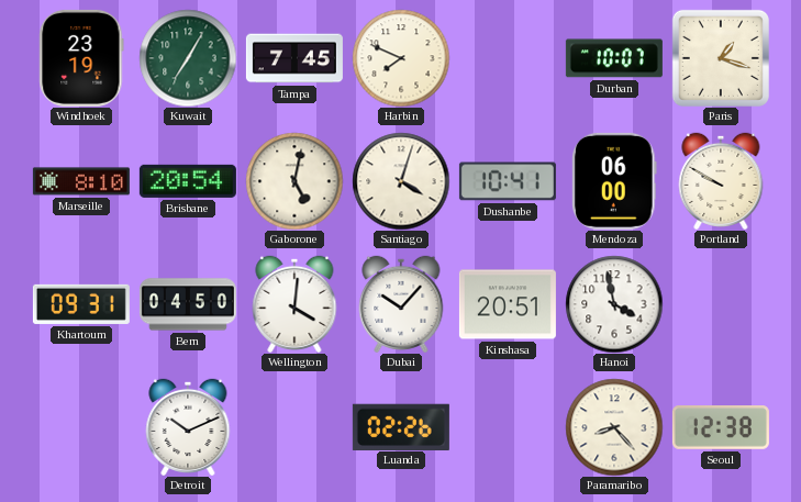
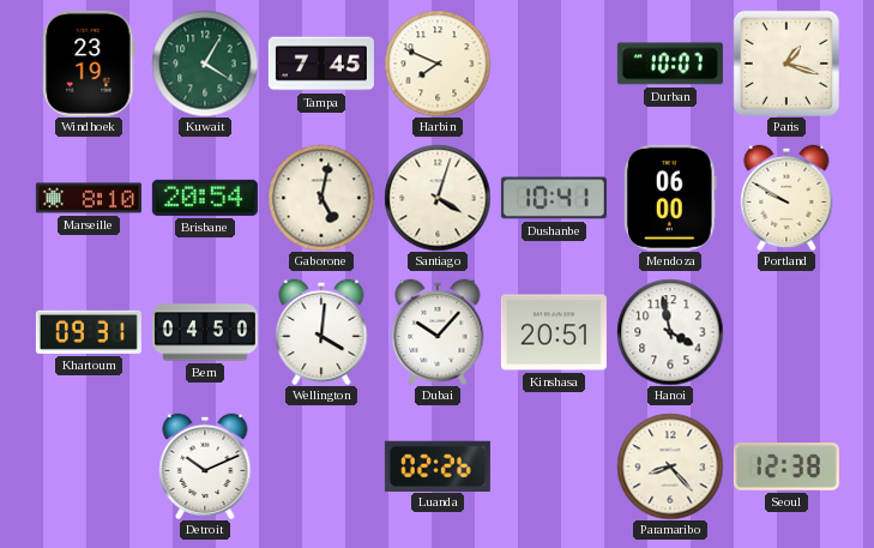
Kuwait: 7:05 -> 4:05
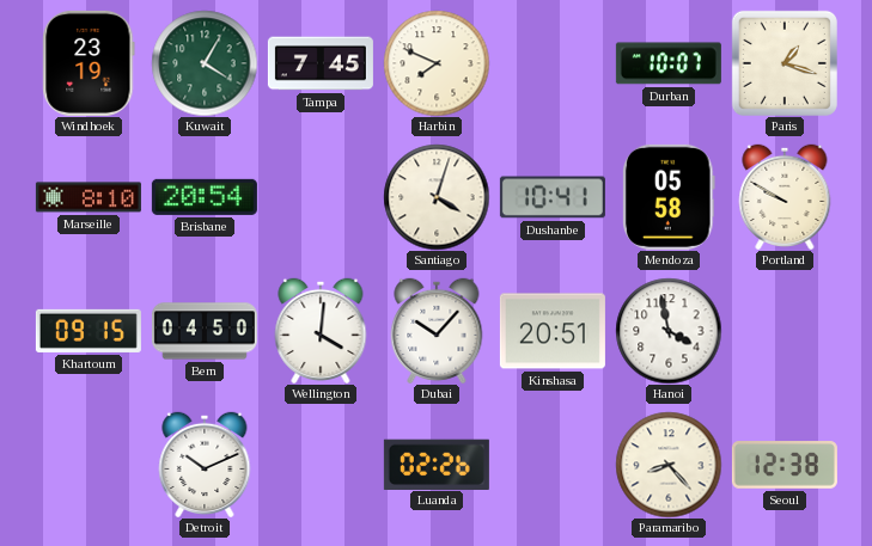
Gaborone: 5:02 -> none
Mendoza: 06:00 -> 05:58
Khartoum: 09:31 -> 09:15
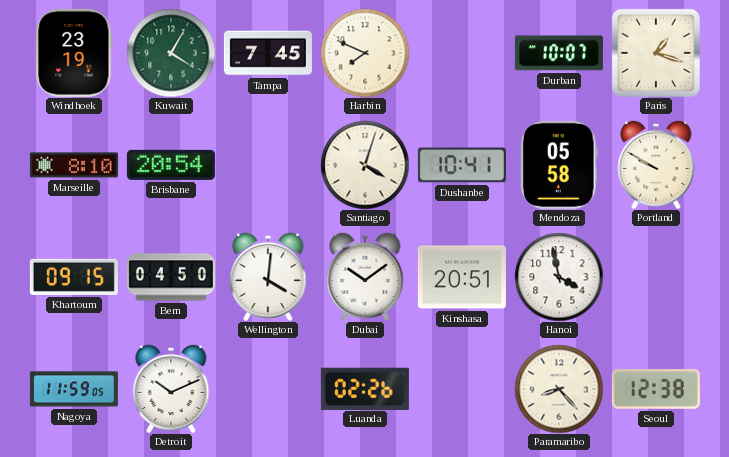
Dubai: 10:07 -> 10:09
Nagoya: none -> 11:59
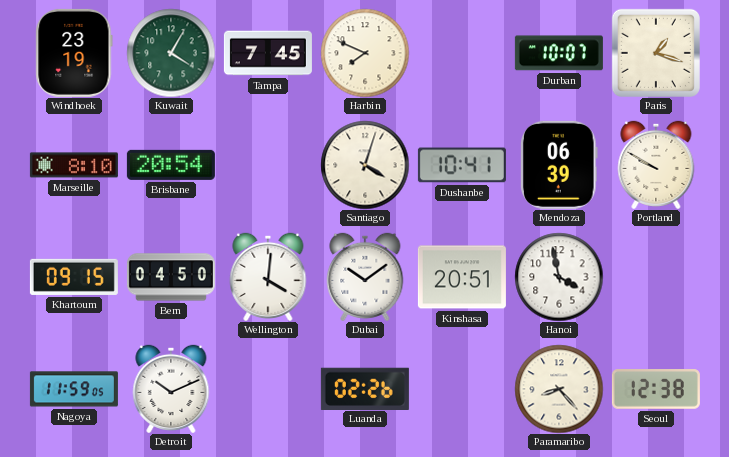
Mendoza: 05:58 -> 06:39
